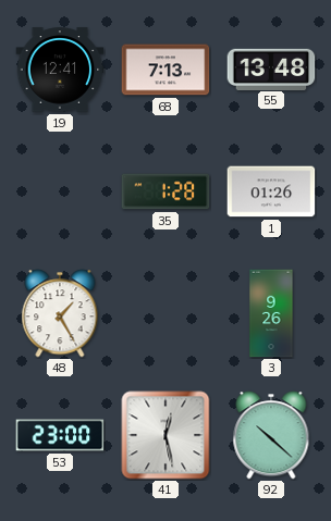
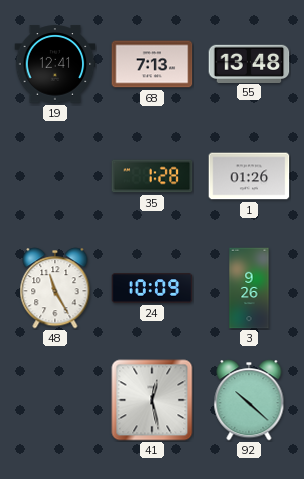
48: 1:25 -> 11:25
24: none -> 10:09
53: 23:00 -> none
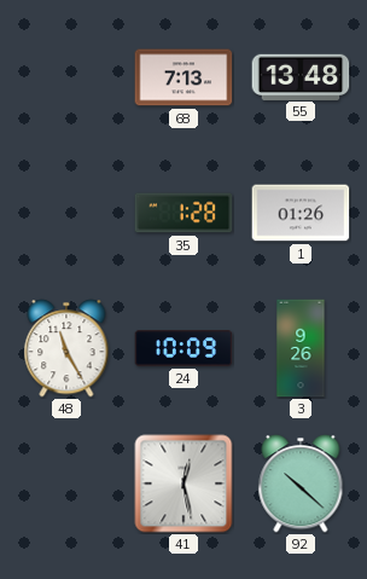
19: 12:41 -> none
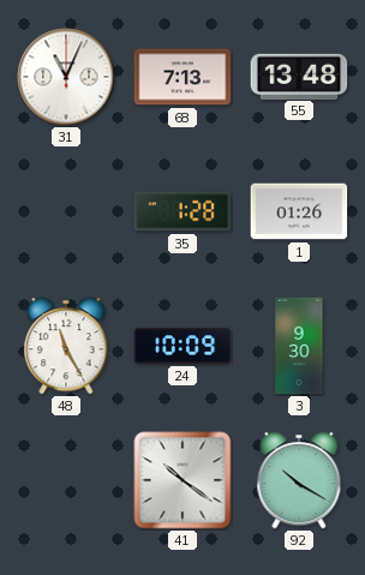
31: none -> 11:04
3: 9:26 -> 9:30
41: 12:28 -> 10:21
92: 10:22 -> 10:20
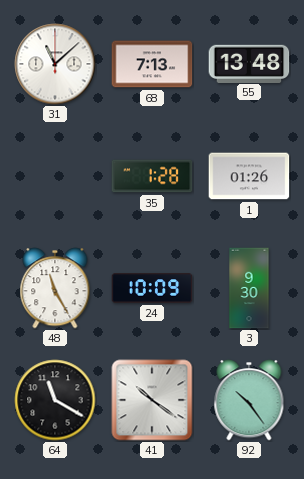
31: 11:04 -> 11:08
64: none -> 11:20
92: 10:20 -> 10:24
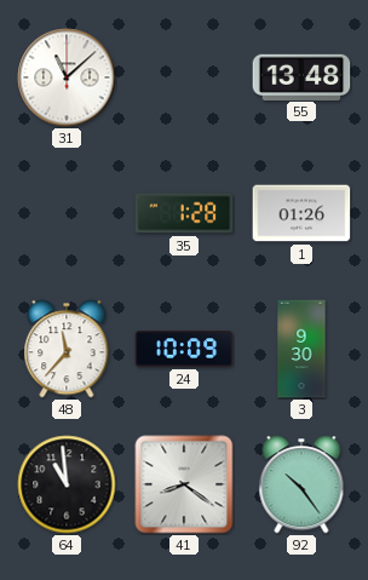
68: 7:13 -> none
48: 11:25 -> 11:37
64: 11:20 -> 10:59
41: 10:21 -> 8:21
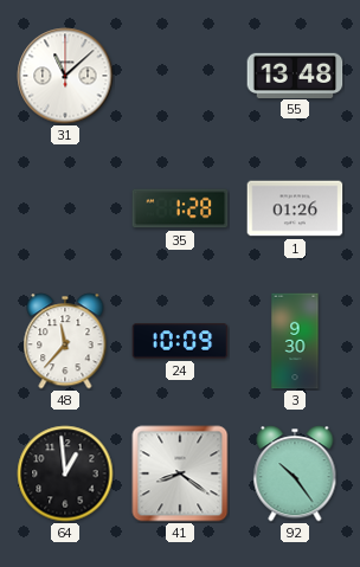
64: 10:59 -> 12:59
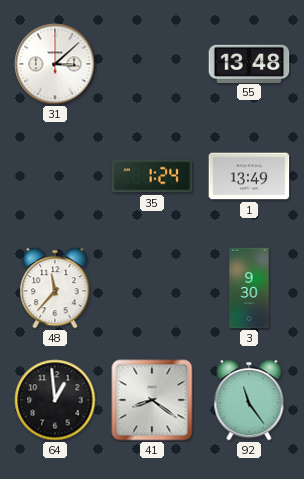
31: 11:08 -> 3:08
35: 1:28 -> 1:24
1: 01:26 -> 13:49
24: 10:09 -> none
92: 10:24 -> 11:24
